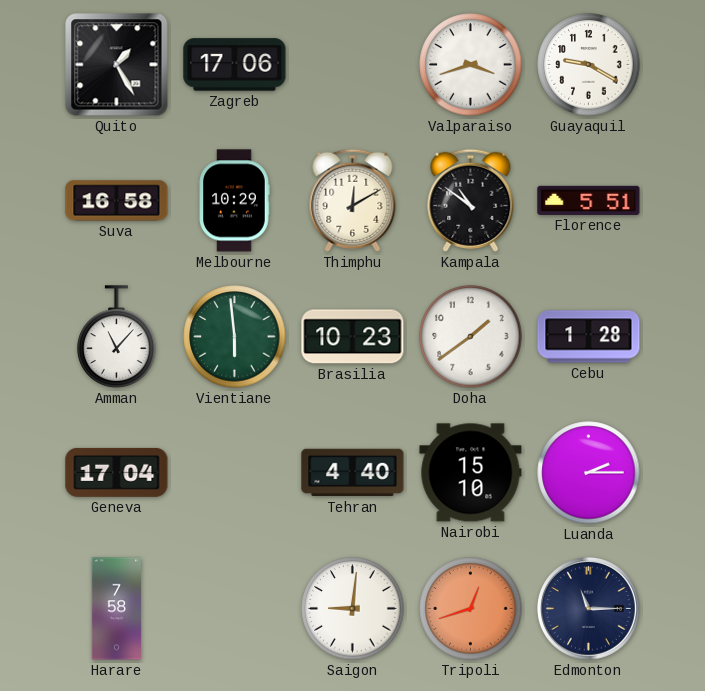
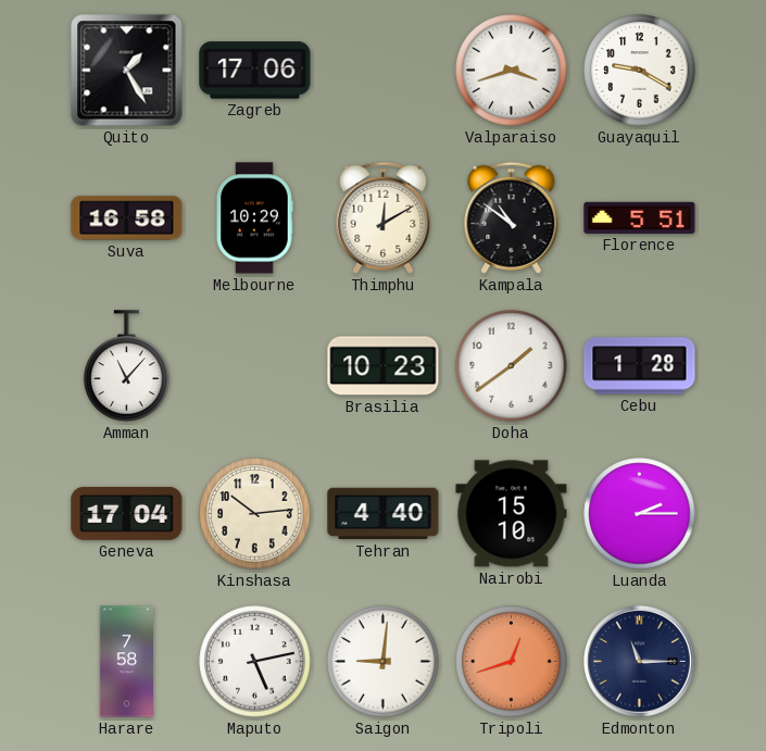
Vientiane: 5:59 -> none
Kinshasa: none -> 10:14
Maputo: none -> 5:13
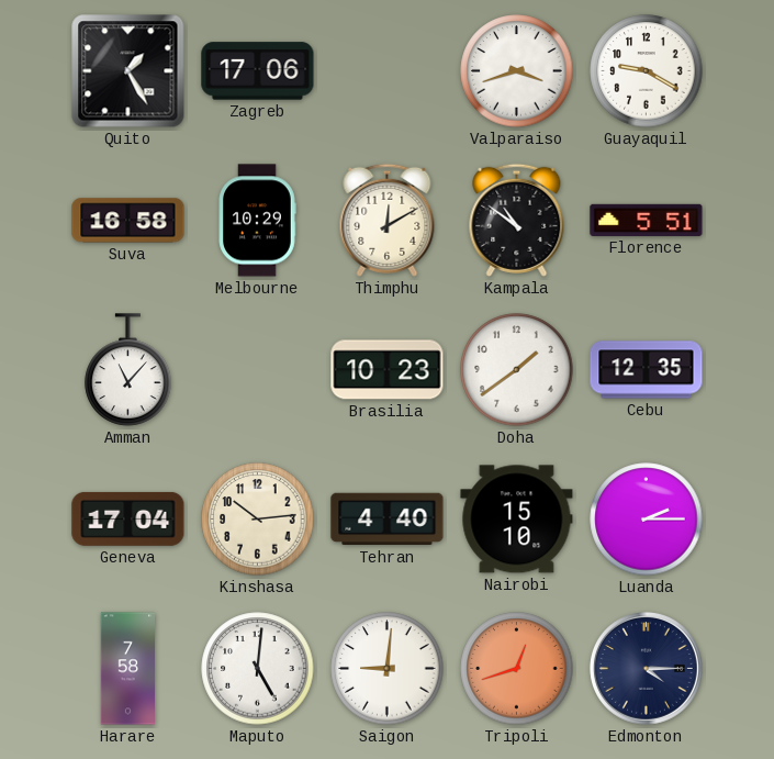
Cebu: 1:28 -> 12:35
Maputo: 5:13 -> 5:01
Edmonton: 11:15 -> 4:15
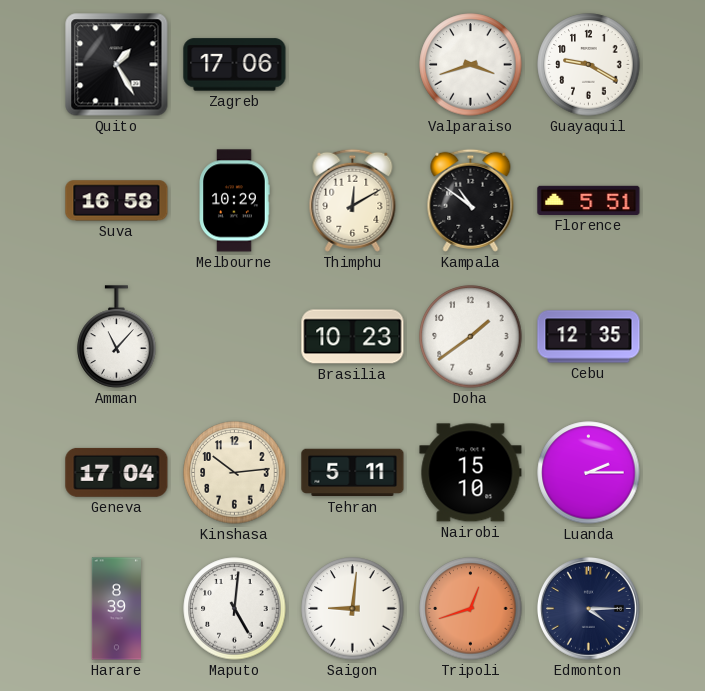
Tehran: 4:40 -> 5:11
Harare: 7:58 -> 8:39
